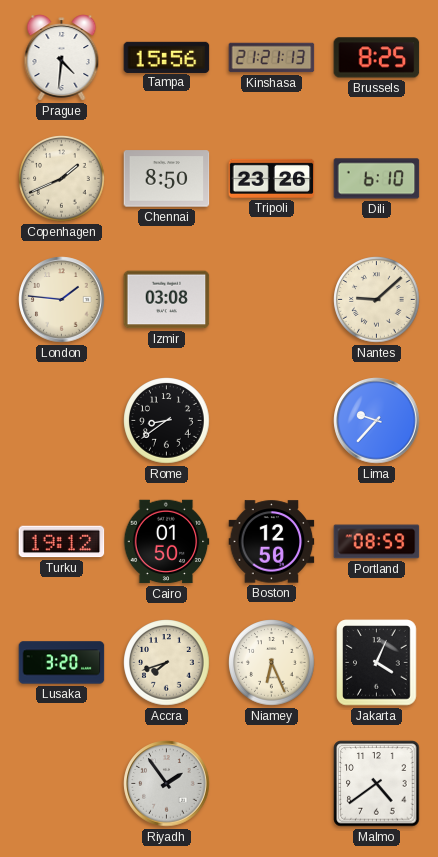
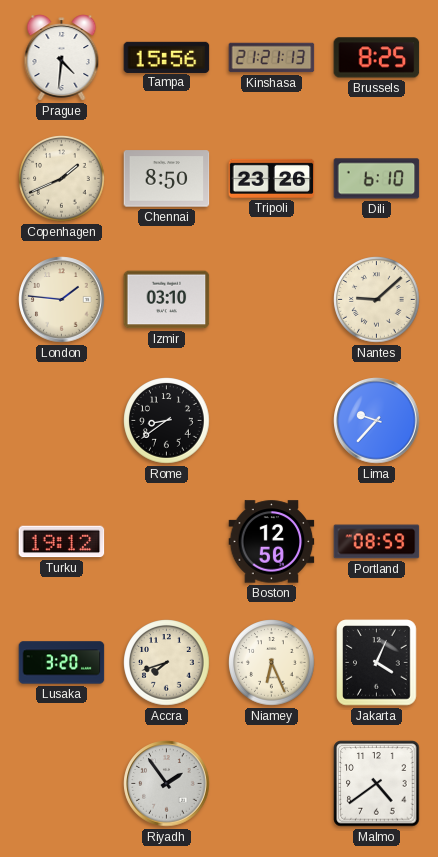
Izmir: 03:08 -> 03:10
Cairo: 01:50 -> none
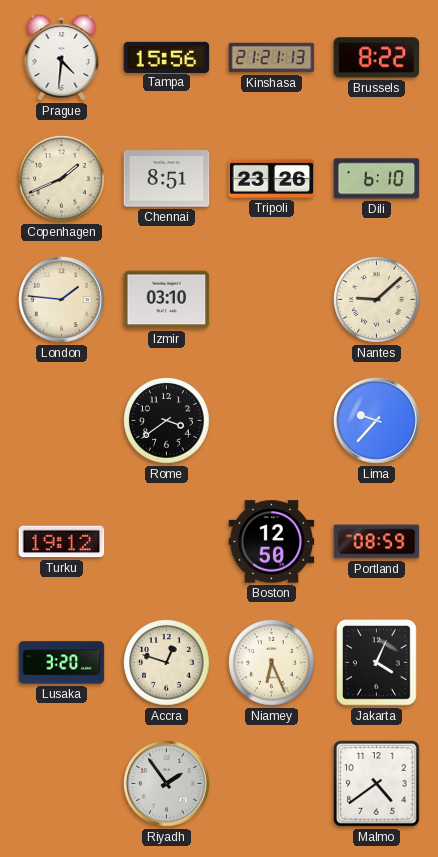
Brussels: 8:25 -> 8:22
Chennai: 8:50 -> 8:51
Rome: 8:39 -> 3:39
Accra: 7:42 -> 12:48
